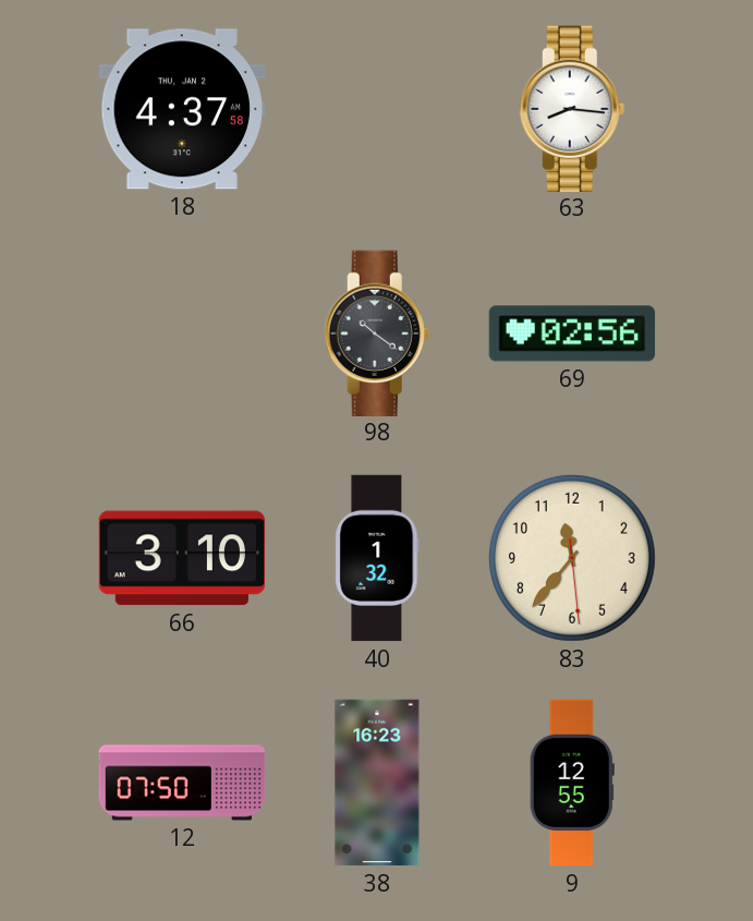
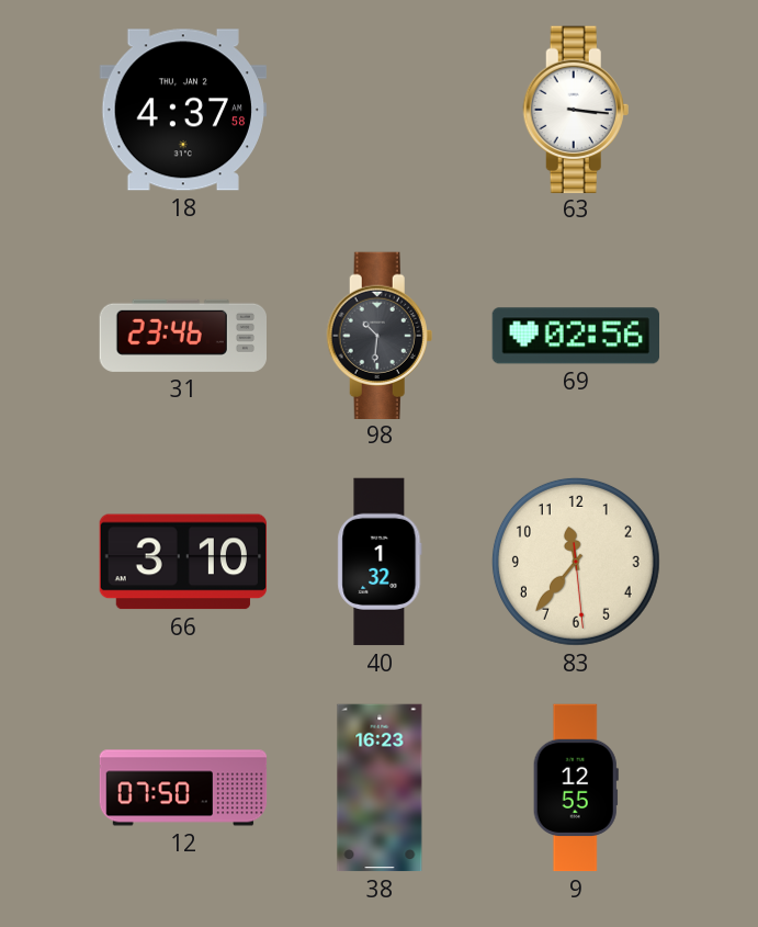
63: 8:16 -> 3:16
31: none -> 23:46
98: 10:21 -> 10:31
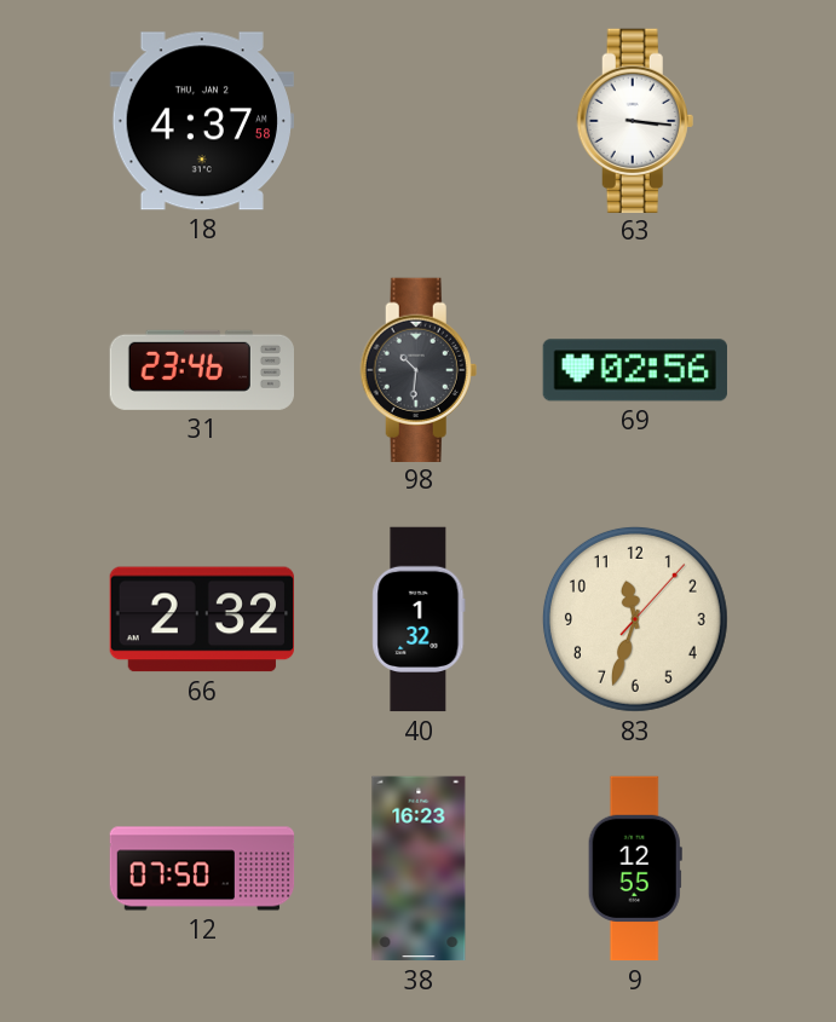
66: 3:10 -> 2:32
83: 11:36 -> 11:33
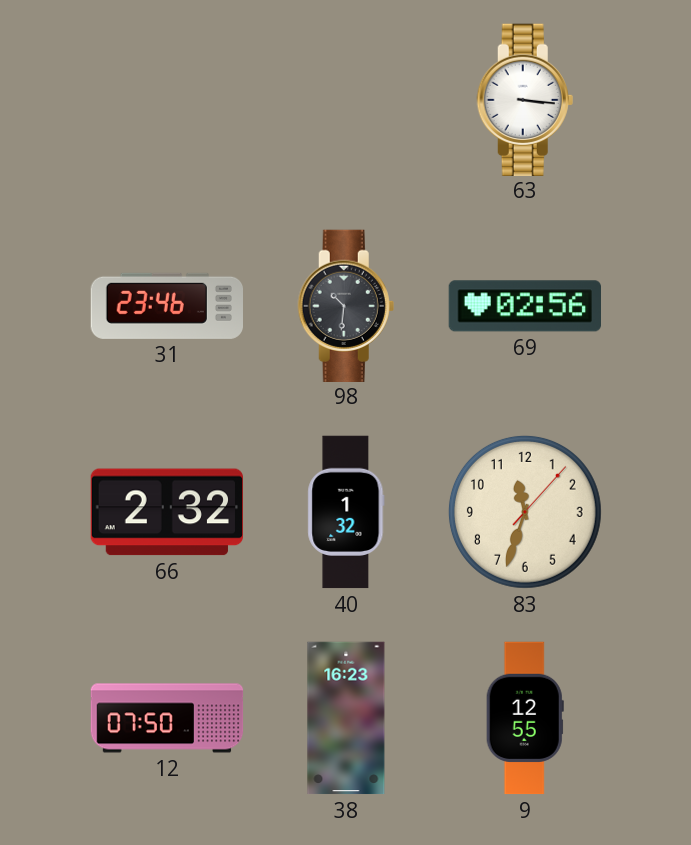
18: 4:37 -> none
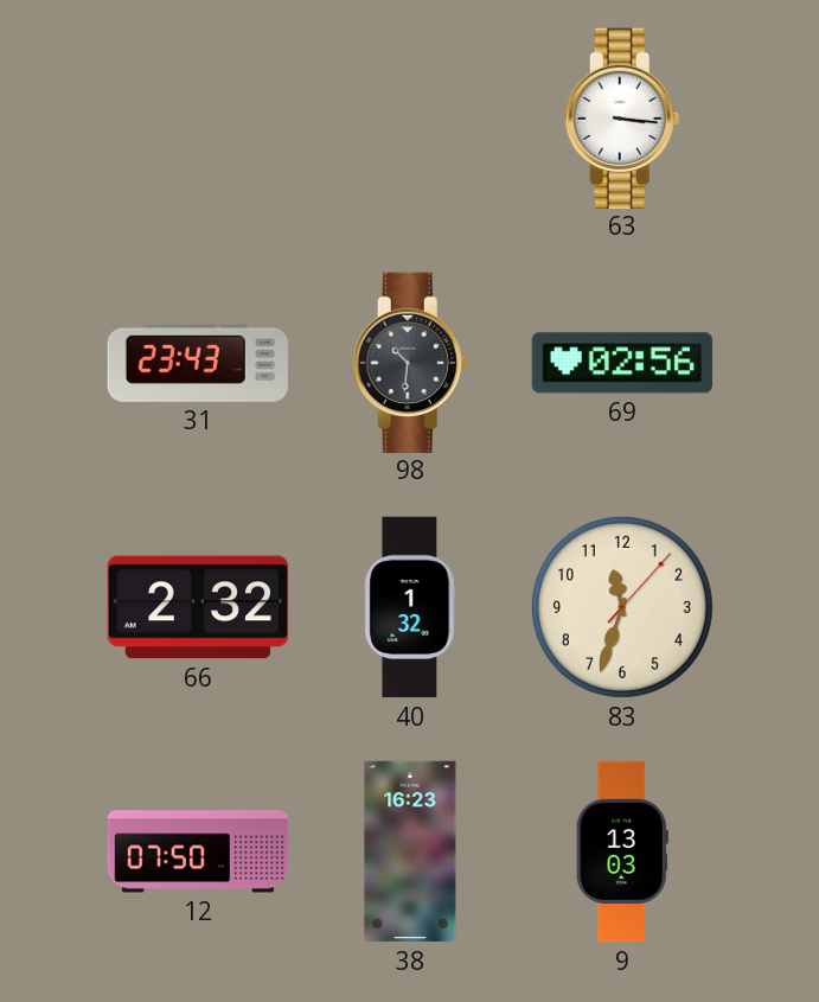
31: 23:46 -> 23:43
9: 12:55 -> 13:03
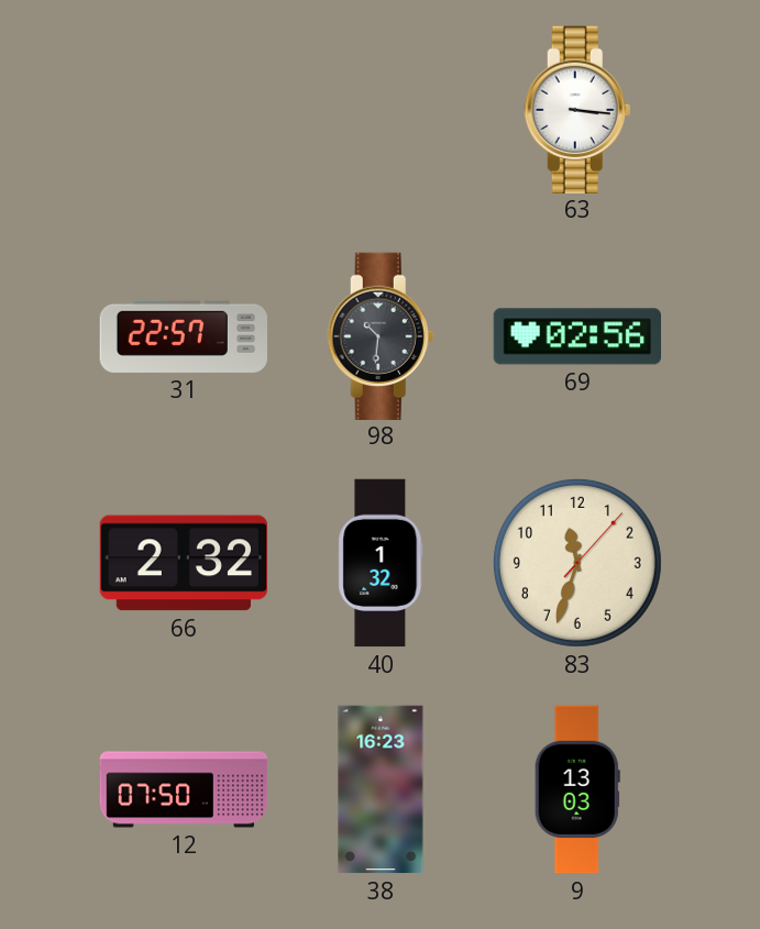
31: 23:43 -> 22:57
